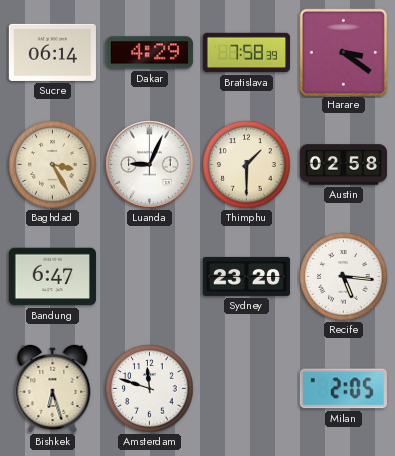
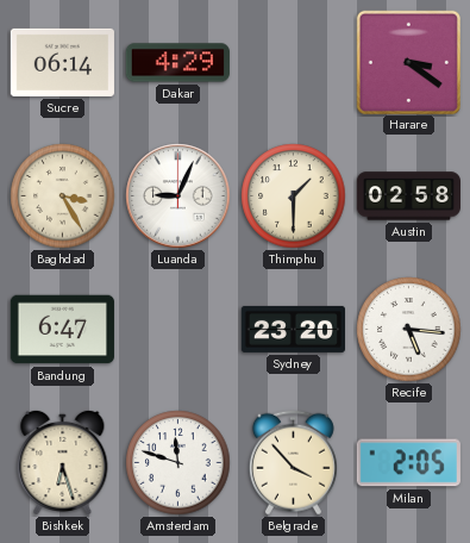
Bratislava: 7:58 -> none
Belgrade: none -> 3:53
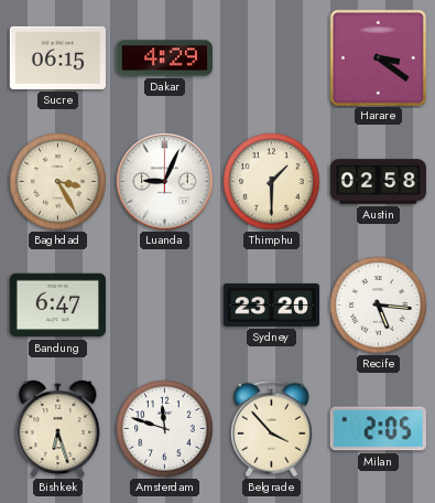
Sucre: 06:14 -> 06:15
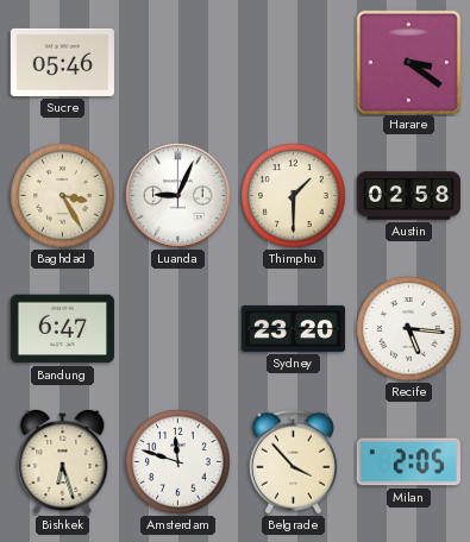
Sucre: 06:15 -> 05:46
Dakar: 4:29 -> none
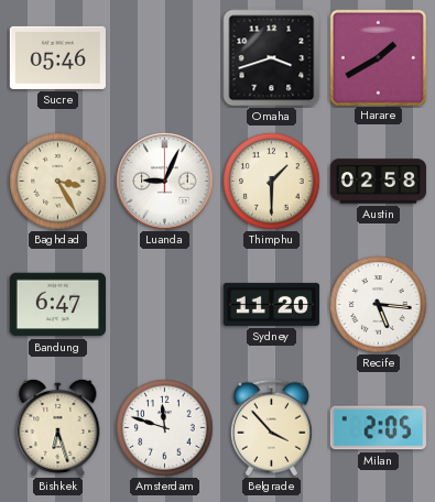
Omaha: none -> 3:42
Harare: 3:21 -> 1:40
Sydney: 23:20 -> 11:20
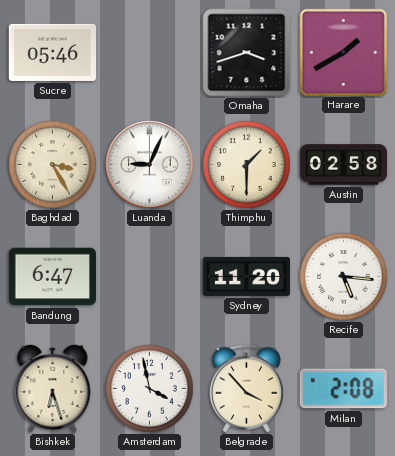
Amsterdam: 11:48 -> 3:58
Milan: 2:05 -> 2:08
